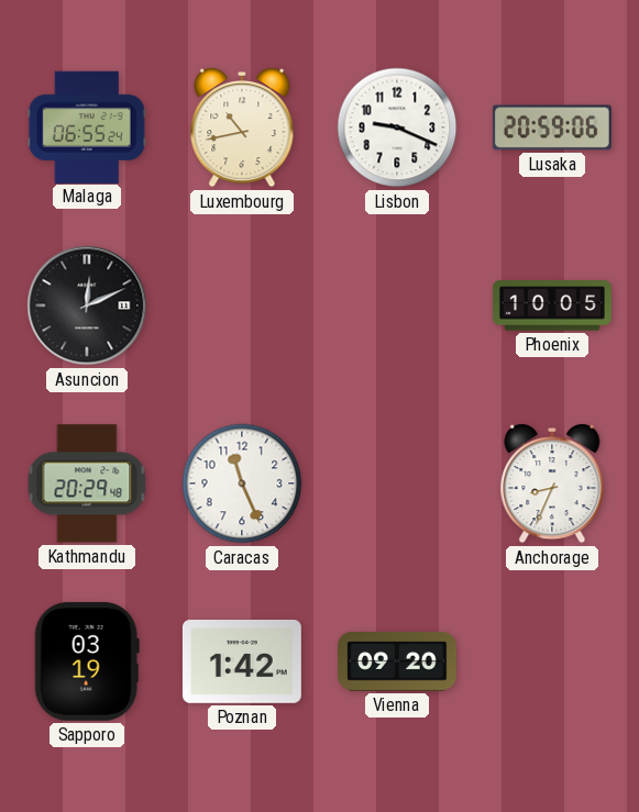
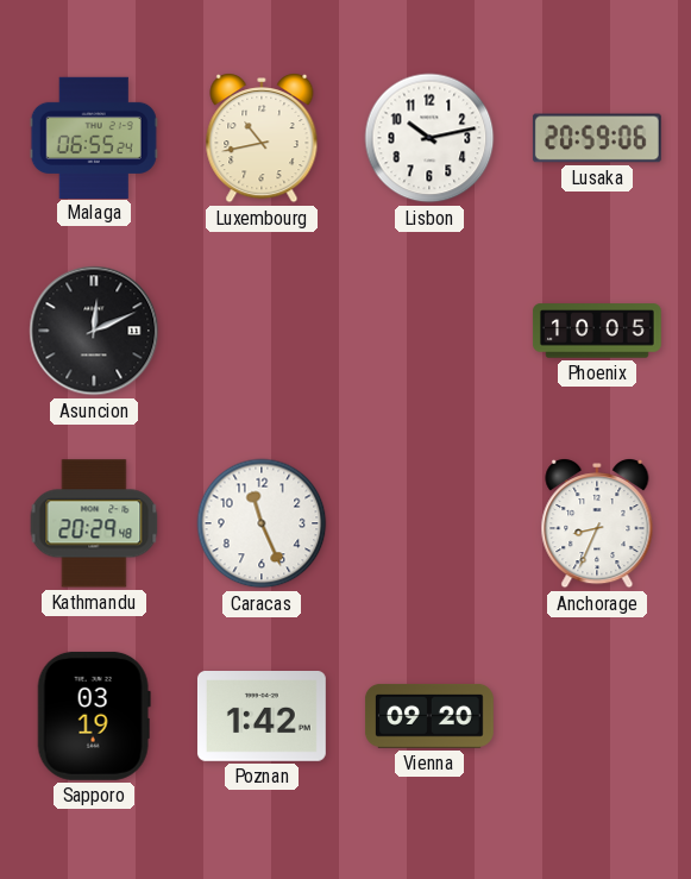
Lisbon: 9:19 -> 10:13
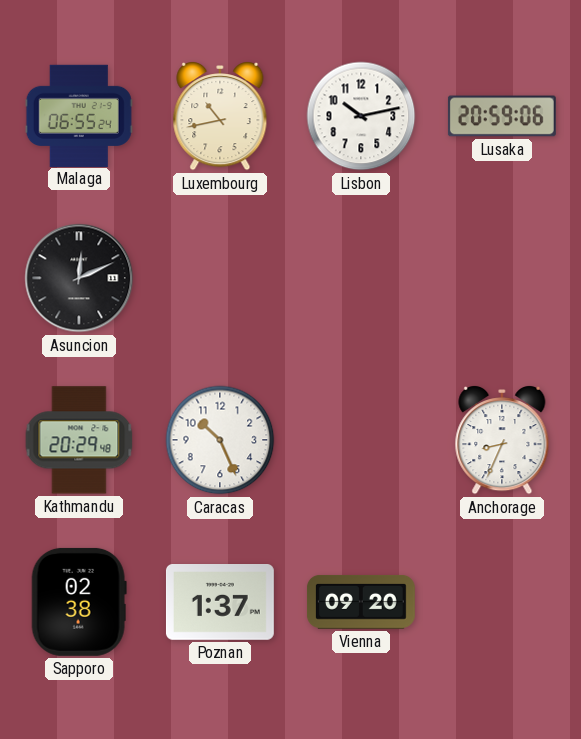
Phoenix: 10:05 -> none
Caracas: 11:26 -> 10:26
Sapporo: 03:19 -> 02:38
Poznan: 1:42 -> 1:37
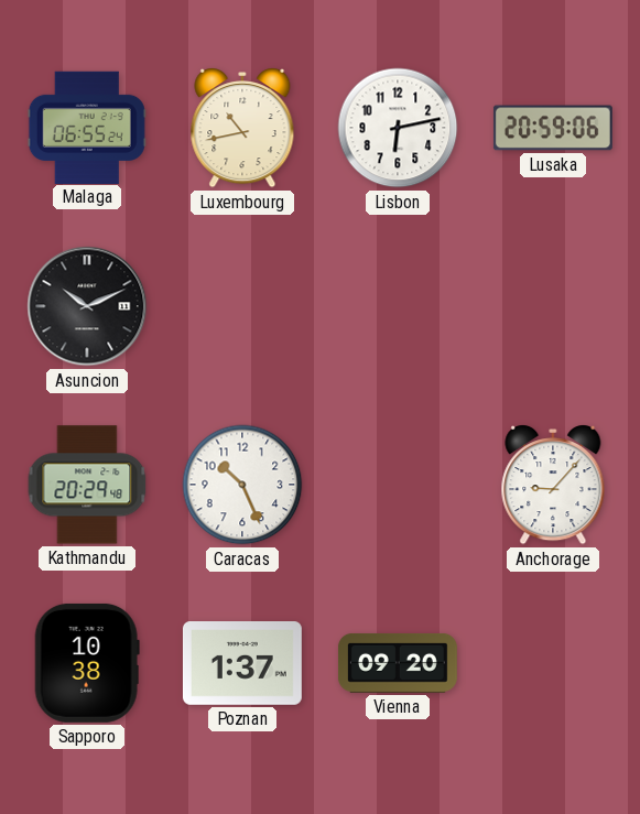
Lisbon: 10:13 -> 6:13
Asuncion: 12:11 -> 10:11
Anchorage: 8:34 -> 9:07
Sapporo: 02:38 -> 10:38
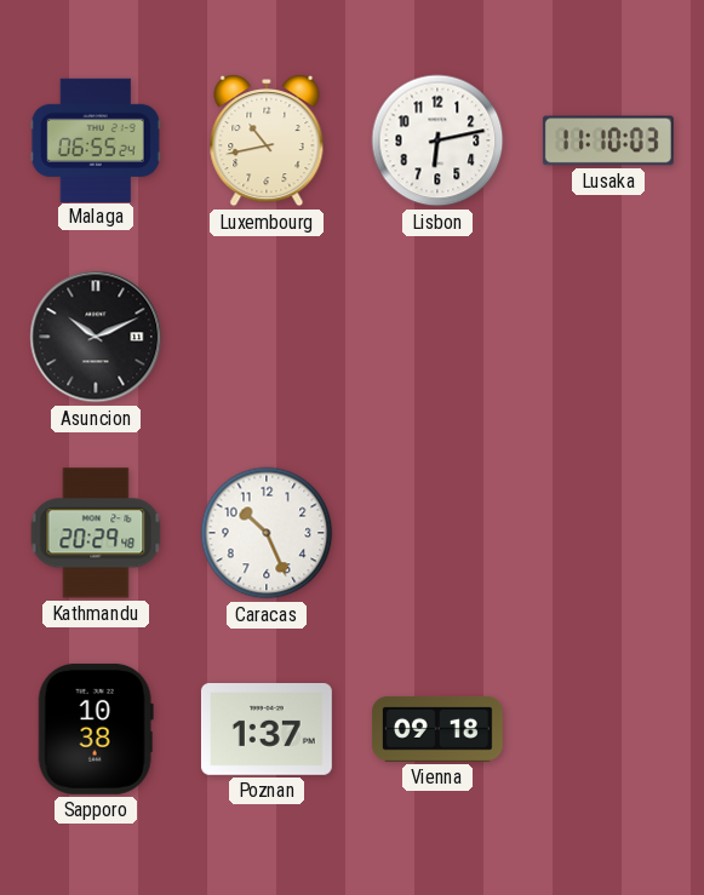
Lusaka: 20:59 -> 11:10
Anchorage: 9:07 -> none
Vienna: 09:20 -> 09:18
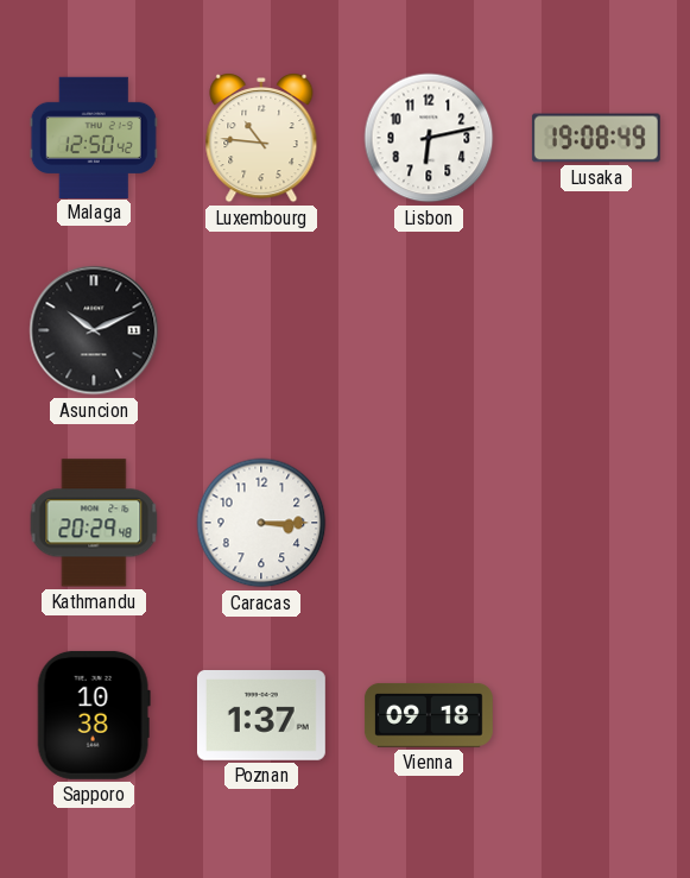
Malaga: 06:55 -> 12:50
Luxembourg: 10:43 -> 10:46
Lusaka: 11:10 -> 19:08
Caracas: 10:26 -> 3:15
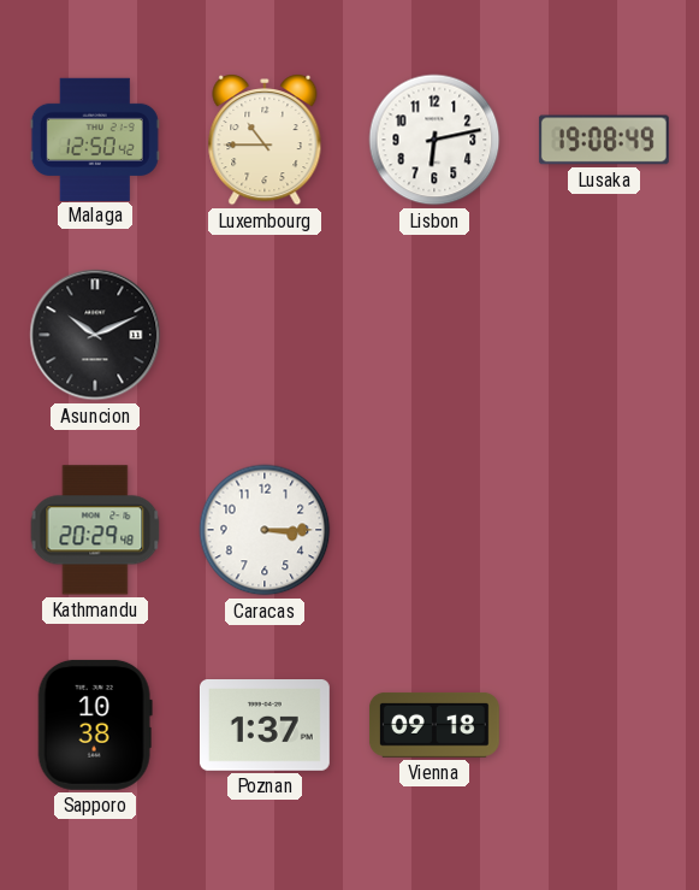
Luxembourg: 10:46 -> 10:45
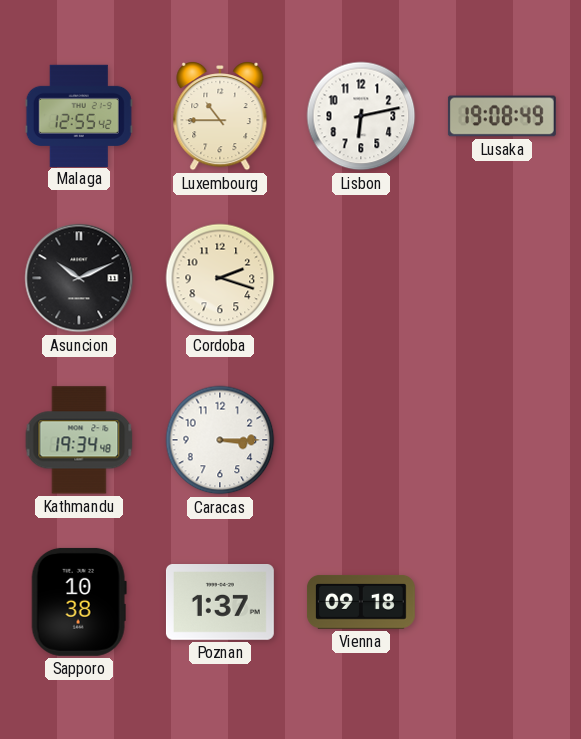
Malaga: 12:50 -> 12:55
Cordoba: none -> 2:18
Kathmandu: 20:29 -> 19:34
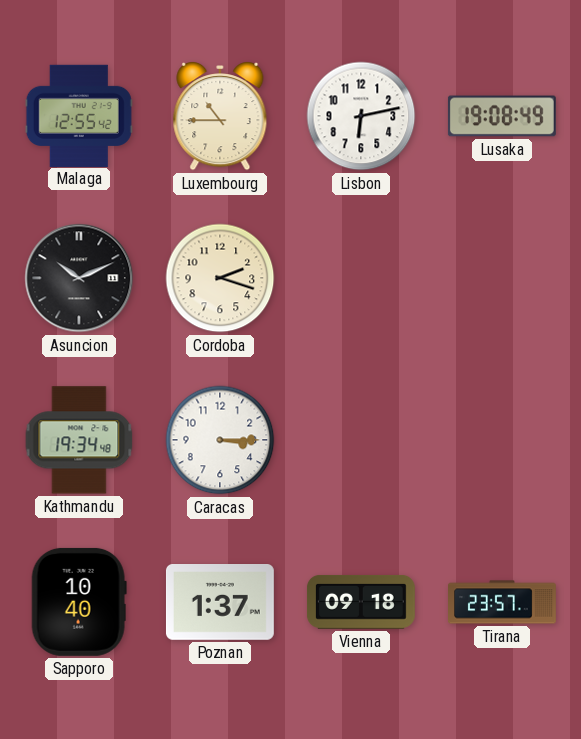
Sapporo: 10:38 -> 10:40
Tirana: none -> 23:57
